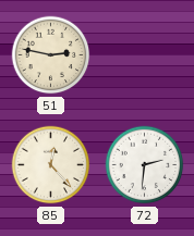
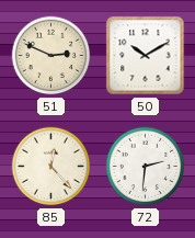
51: 2:47 -> 2:49
50: none -> 10:10
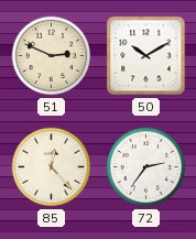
72: 2:31 -> 2:36
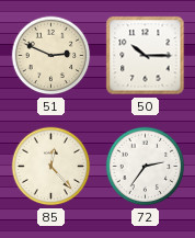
50: 10:10 -> 10:15
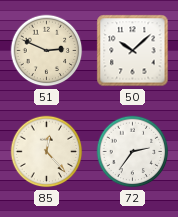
50: 10:15 -> 10:08
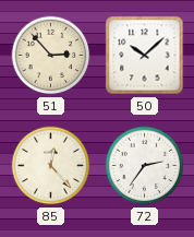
51: 2:49 -> 2:53
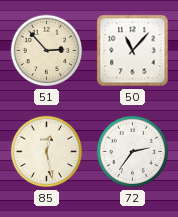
50: 10:08 -> 11:07
85: 12:23 -> 12:28
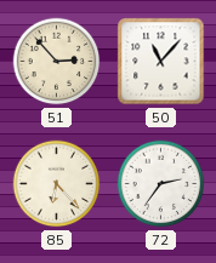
85: 12:28 -> 6:23
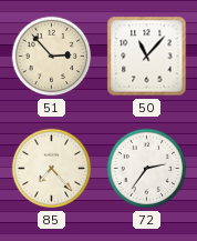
85: 6:23 -> 7:23
